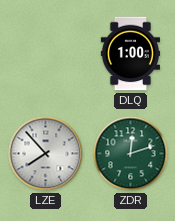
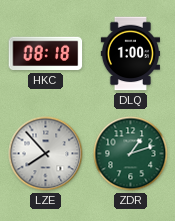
HKC: none -> 08:18
ZDR: 12:12 -> 1:12
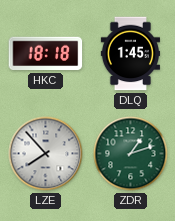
HKC: 08:18 -> 18:18
DLQ: 1:00 -> 1:45
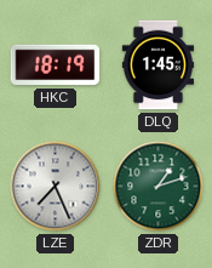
HKC: 18:18 -> 18:19
LZE: 7:53 -> 7:26
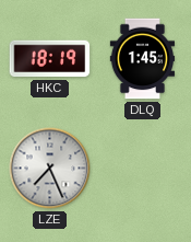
ZDR: 1:12 -> none
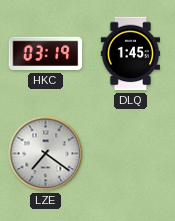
HKC: 18:19 -> 03:19
LZE: 7:26 -> 7:21
